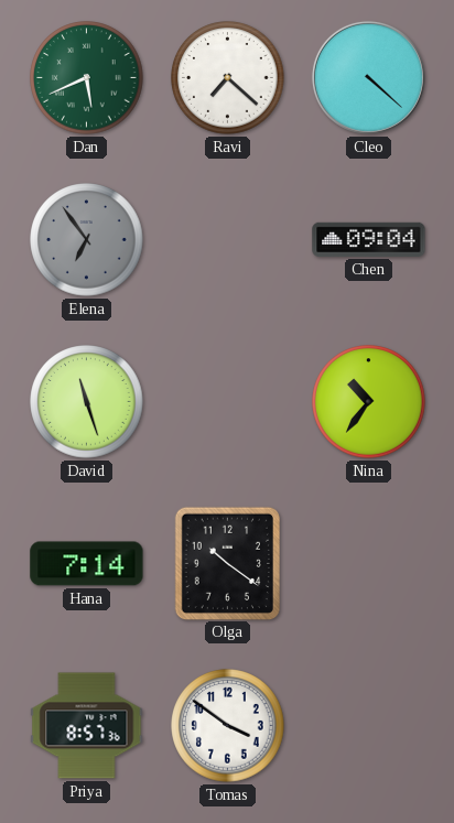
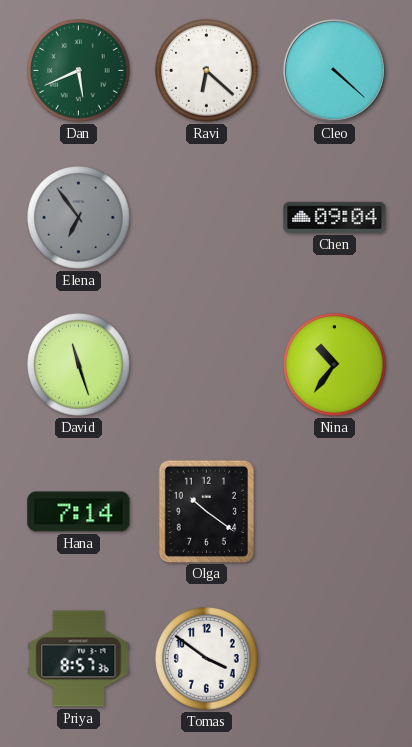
Ravi: 7:22 -> 6:22
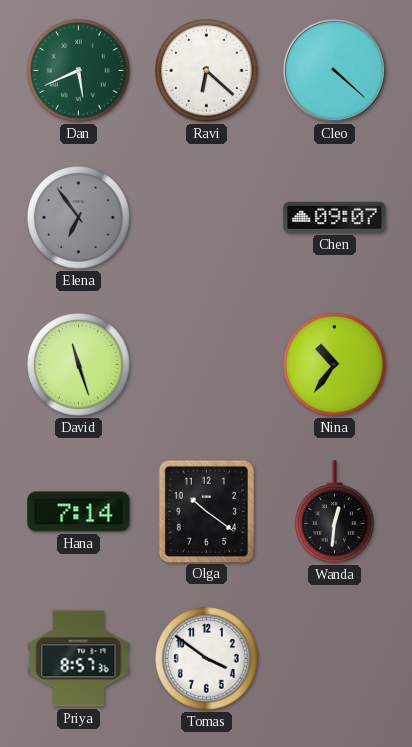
Chen: 09:04 -> 09:07
Wanda: none -> 12:31
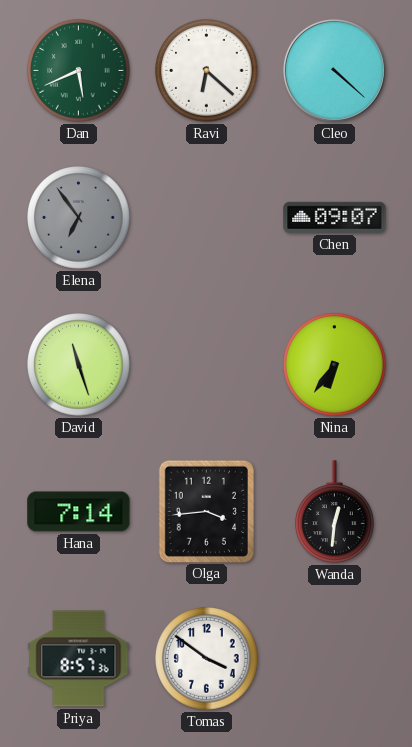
Nina: 10:36 -> 6:36
Olga: 10:21 -> 3:44
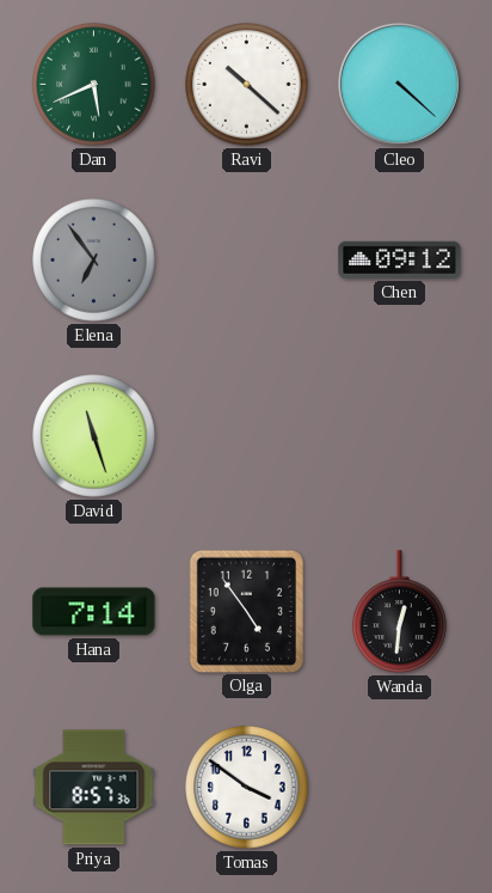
Ravi: 6:22 -> 10:22
Chen: 09:07 -> 09:12
Nina: 6:36 -> none
Olga: 3:44 -> 4:54
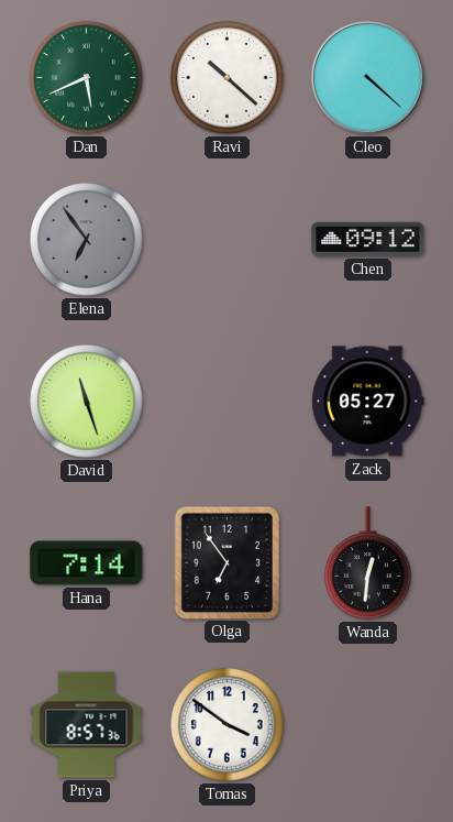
Zack: none -> 05:27
Olga: 4:54 -> 6:54
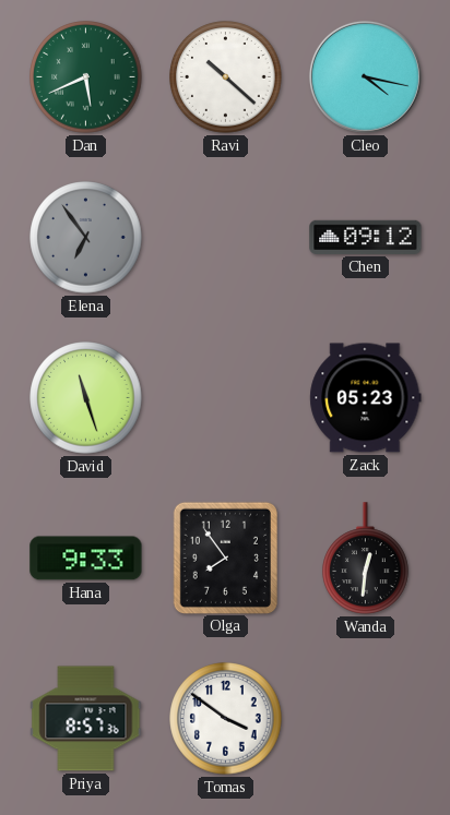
Cleo: 4:22 -> 4:17
Zack: 05:27 -> 05:23
Hana: 7:14 -> 9:33
Olga: 6:54 -> 7:54
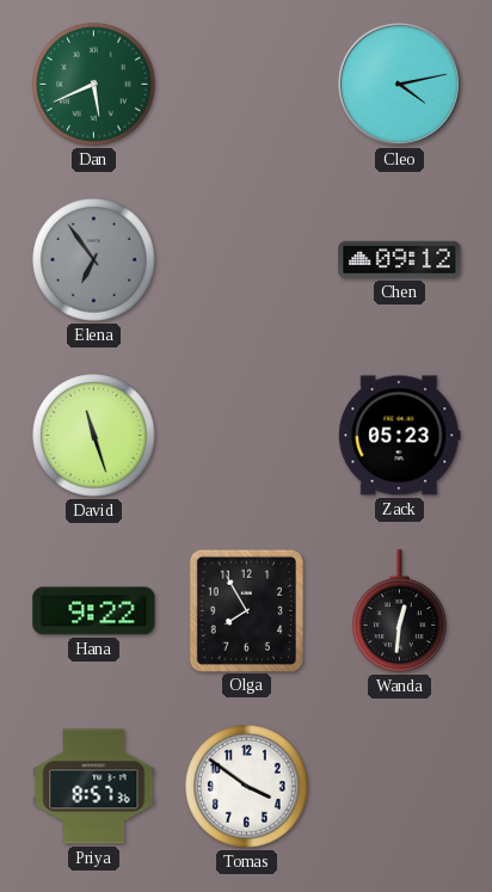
Ravi: 10:22 -> none
Cleo: 4:17 -> 4:13
Hana: 9:33 -> 9:22
Olga: 7:54 -> 7:55
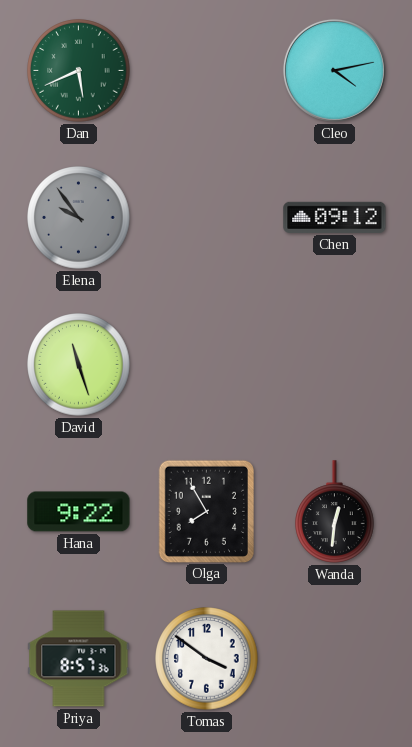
Elena: 6:54 -> 9:54
Zack: 05:23 -> none
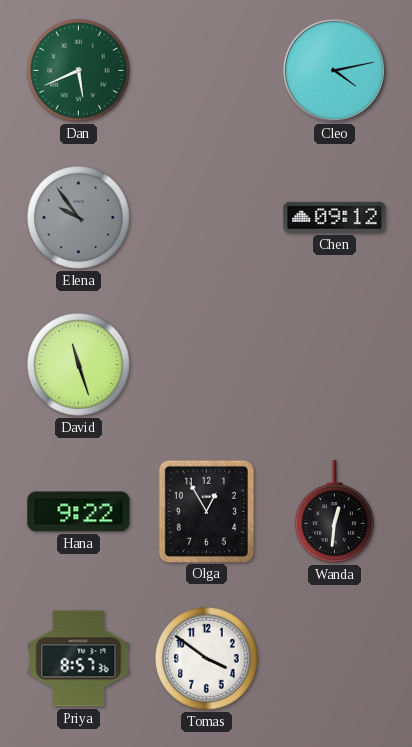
Olga: 7:55 -> 12:55
